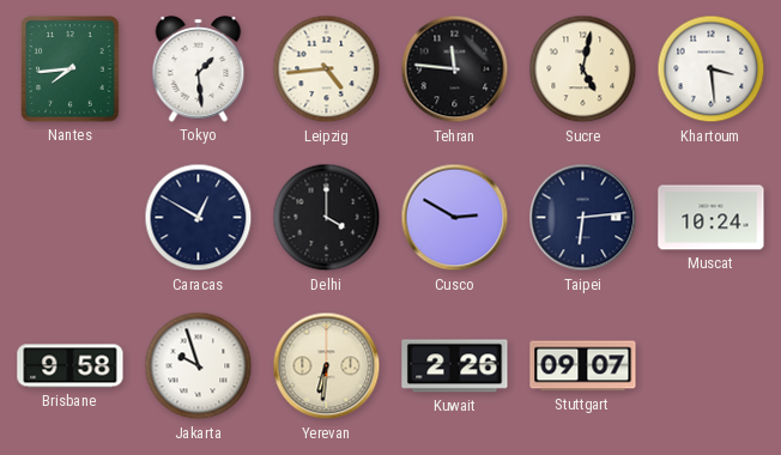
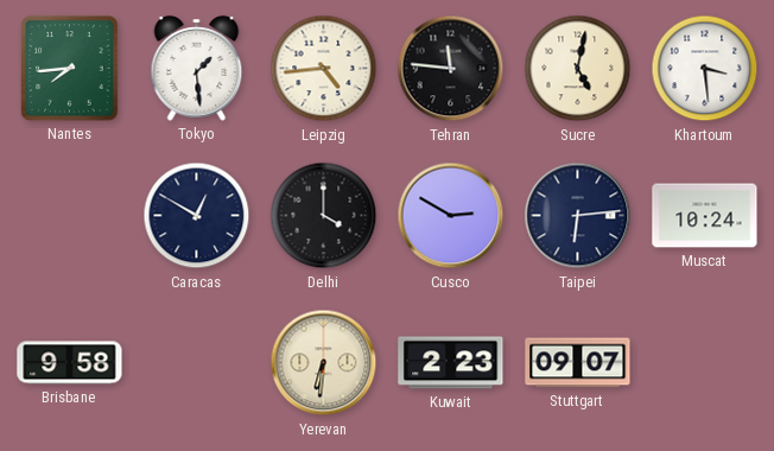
Jakarta: 9:57 -> none
Kuwait: 2:26 -> 2:23
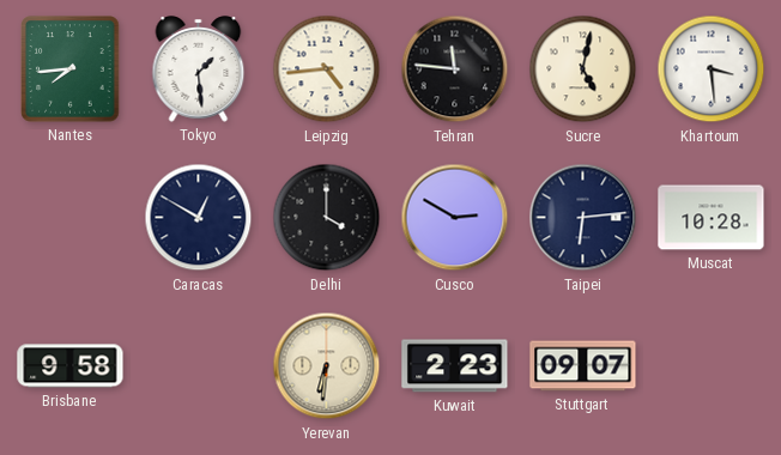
Muscat: 10:24 -> 10:28
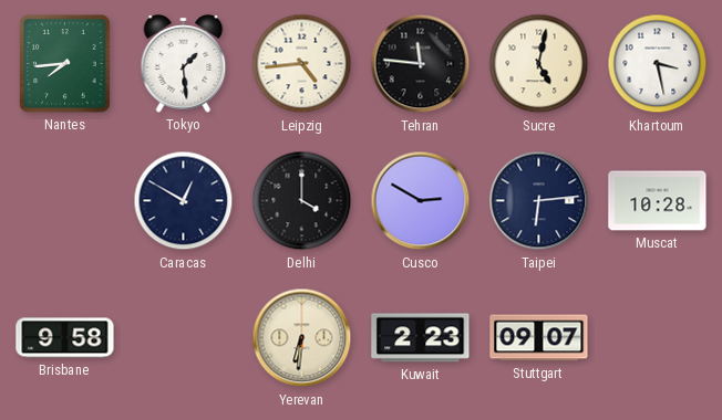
Khartoum: 3:29 -> 3:28
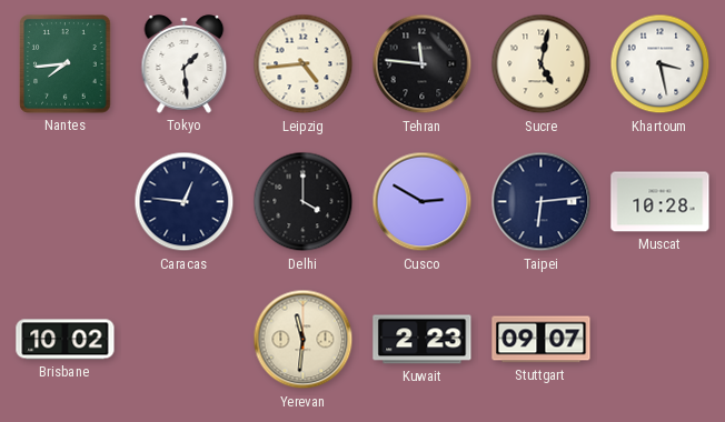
Caracas: 12:50 -> 12:46
Brisbane: 9:58 -> 10:02
Yerevan: 6:31 -> 11:31
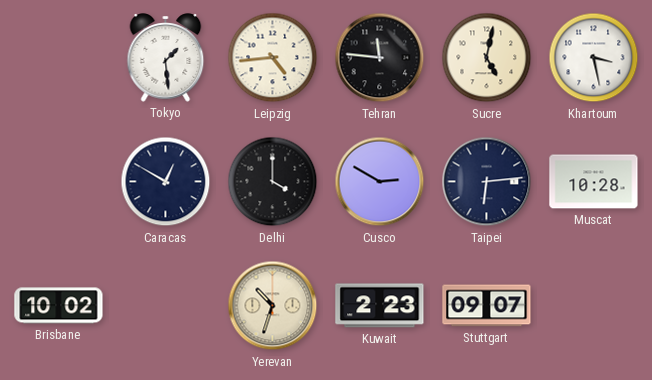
Nantes: 7:44 -> none
Caracas: 12:46 -> 12:50
Yerevan: 11:31 -> 10:33
